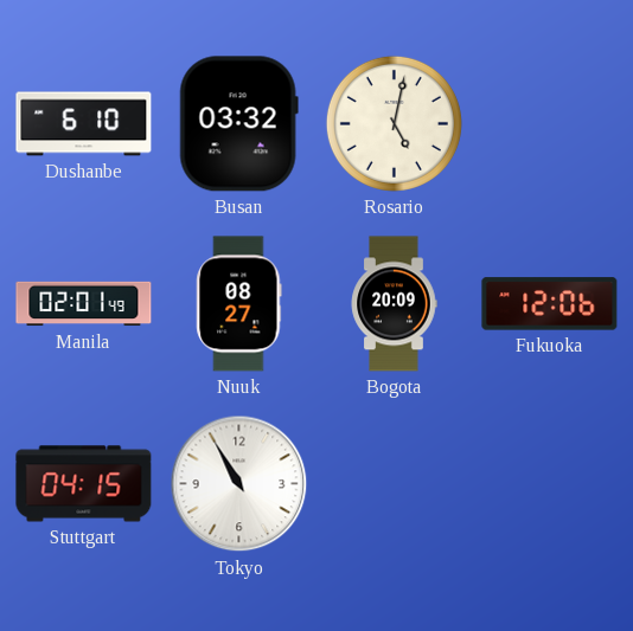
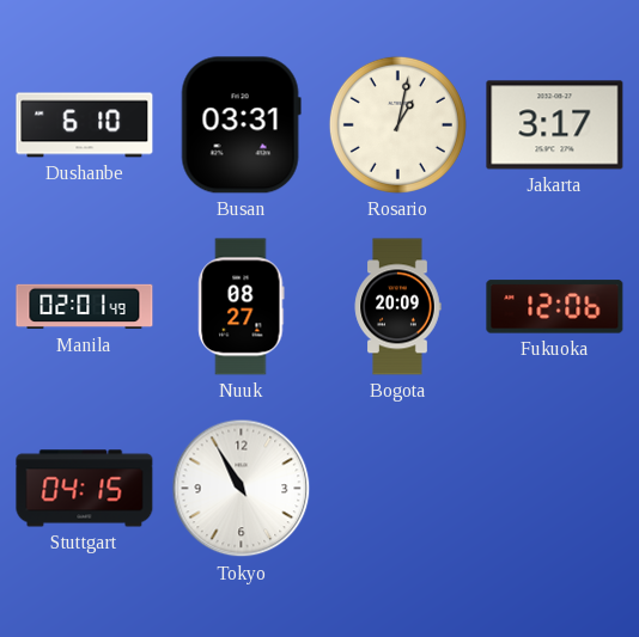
Busan: 03:32 -> 03:31
Rosario: 5:02 -> 1:02
Jakarta: none -> 3:17
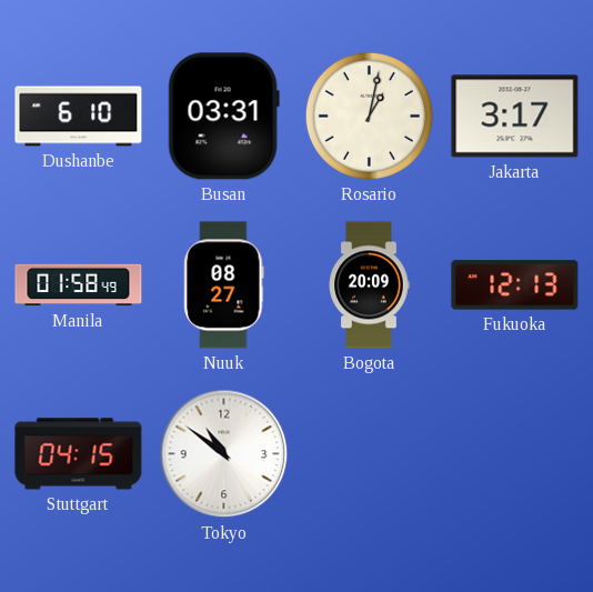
Manila: 02:01 -> 01:58
Fukuoka: 12:06 -> 12:13
Tokyo: 10:55 -> 10:51
